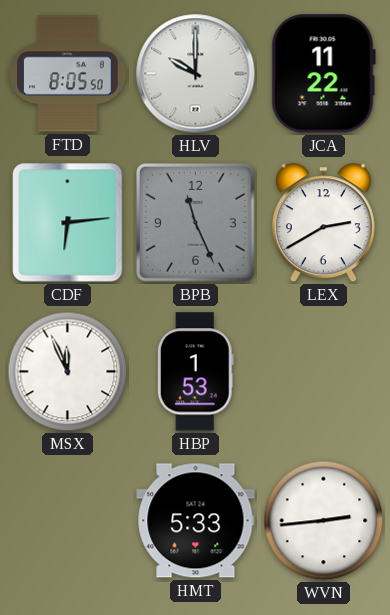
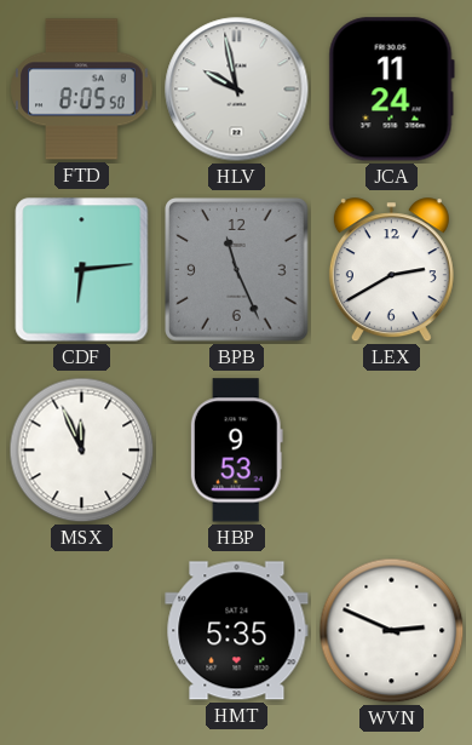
HLV: 10:00 -> 9:58
JCA: 11:22 -> 11:24
HBP: 1:53 -> 9:53
HMT: 5:33 -> 5:35
WVN: 2:44 -> 2:49
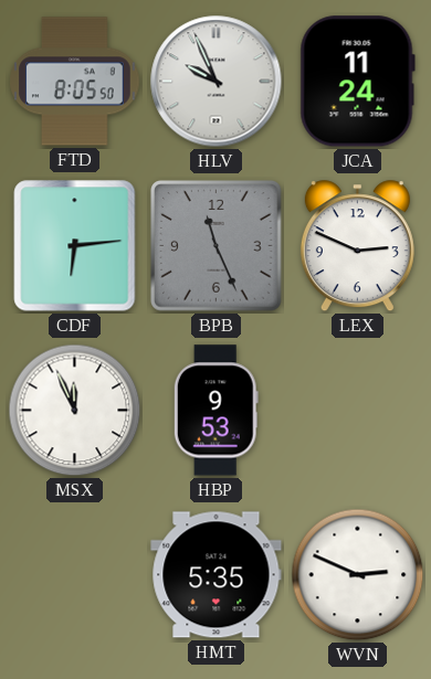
HLV: 9:58 -> 9:56
LEX: 2:40 -> 2:49
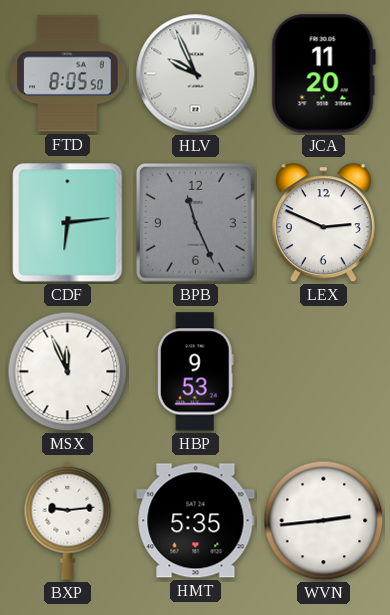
JCA: 11:24 -> 11:20
BXP: none -> 9:14
WVN: 2:49 -> 2:44
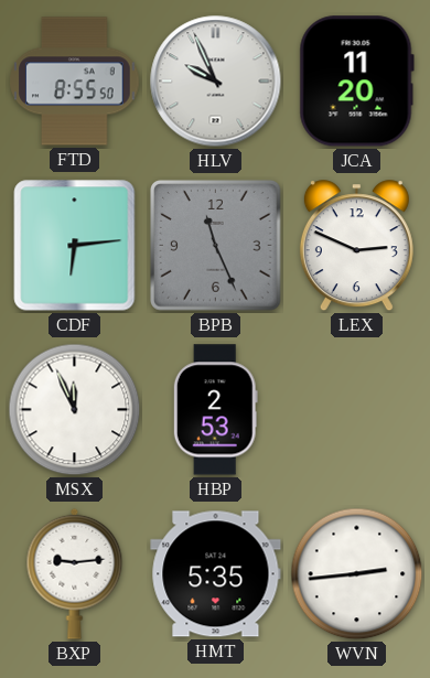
FTD: 8:05 -> 8:55
HBP: 9:53 -> 2:53
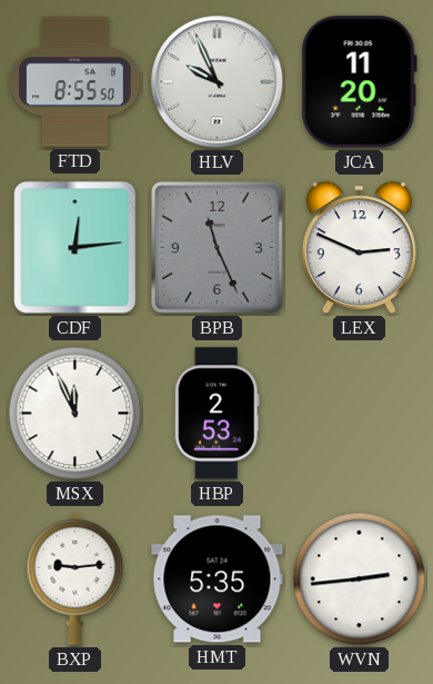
CDF: 6:14 -> 12:14
